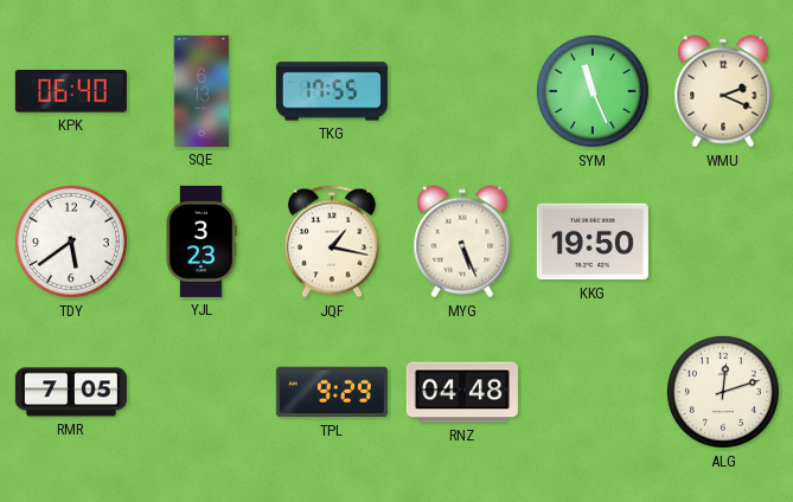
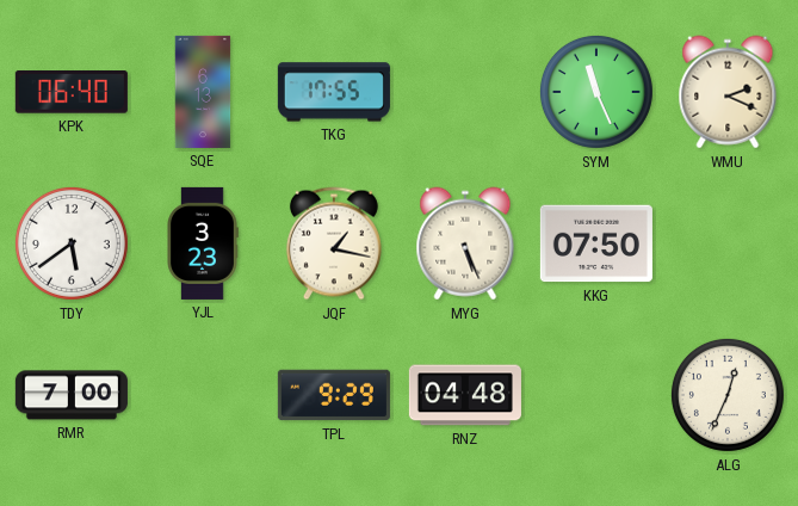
KKG: 19:50 -> 07:50
RMR: 7:05 -> 7:00
ALG: 12:12 -> 12:34
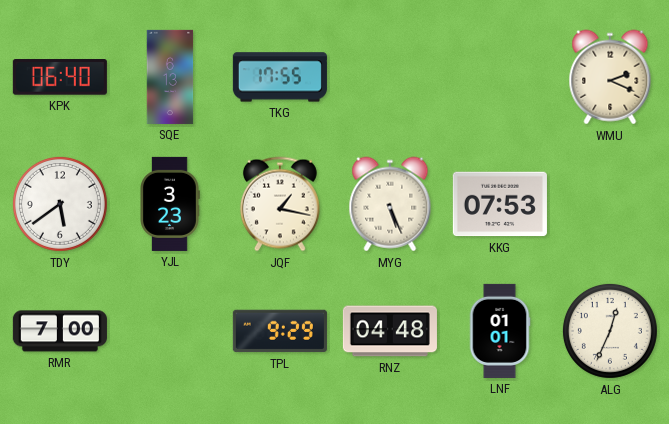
SYM: 11:26 -> none
KKG: 07:50 -> 07:53
LNF: none -> 01:01
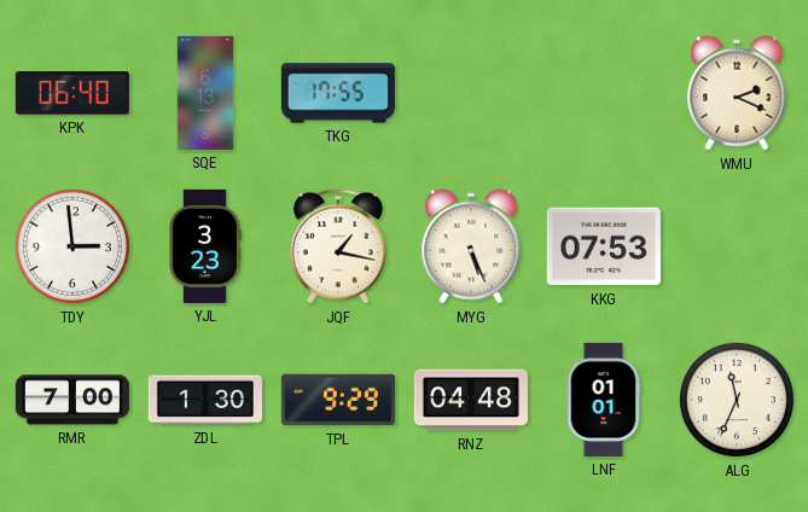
TDY: 5:39 -> 2:59
ZDL: none -> 1:30
ALG: 12:34 -> 11:34
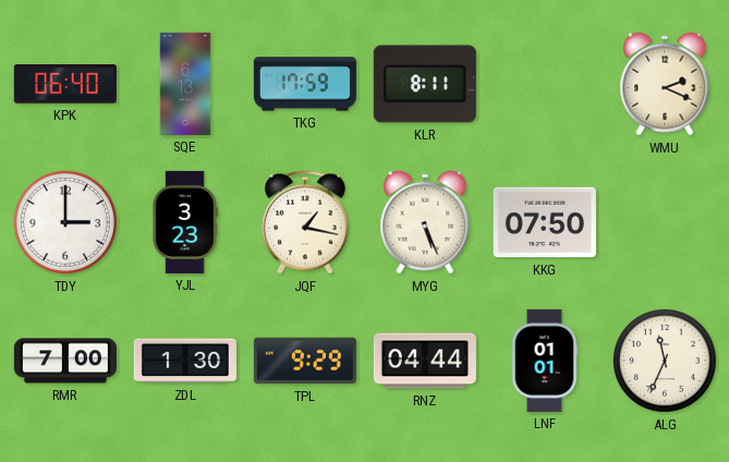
TKG: 17:55 -> 17:59
KLR: none -> 8:11
TDY: 2:59 -> 3:00
KKG: 07:53 -> 07:50
RNZ: 04:48 -> 04:44
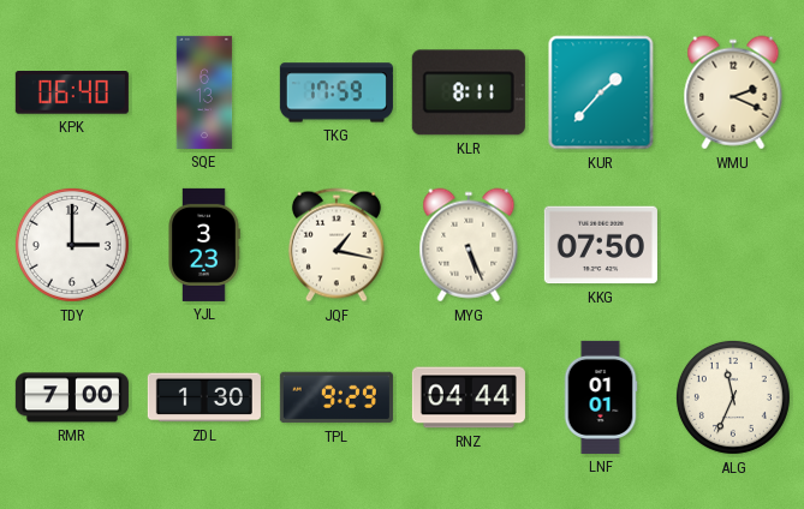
KUR: none -> 1:37
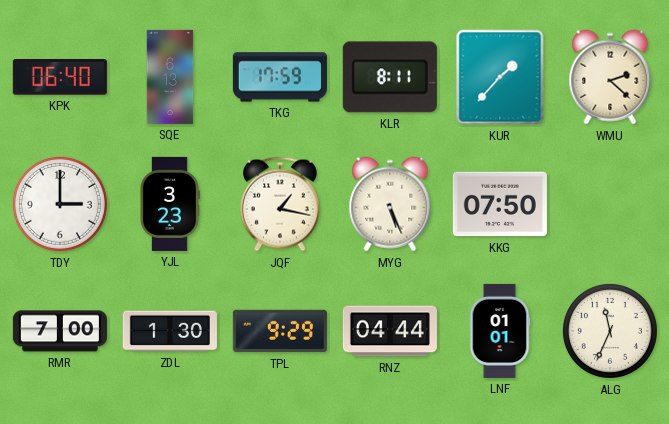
WMU: 2:19 -> 2:22
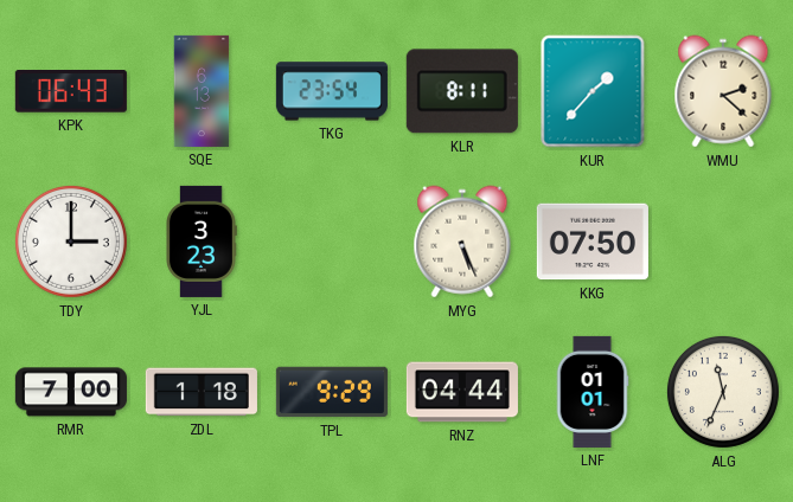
KPK: 06:40 -> 06:43
TKG: 17:59 -> 23:54
JQF: 1:17 -> none
ZDL: 1:30 -> 1:18
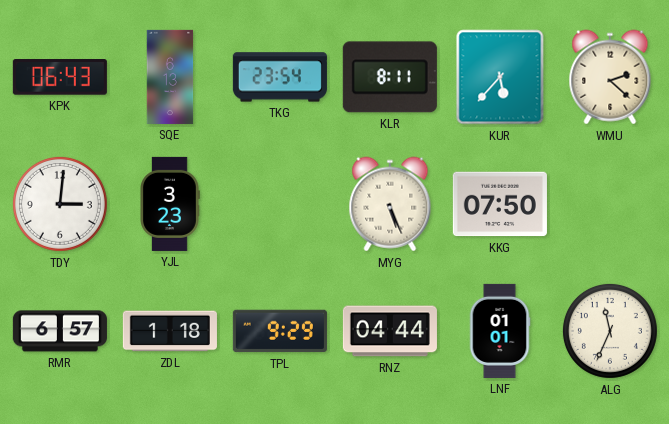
KUR: 1:37 -> 5:37
TDY: 3:00 -> 3:01
RMR: 7:00 -> 6:57
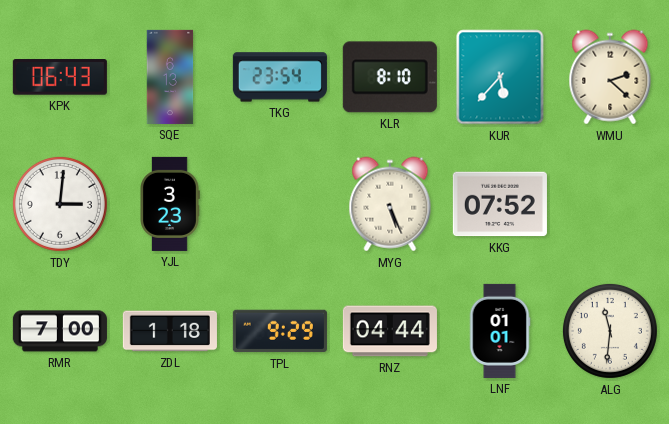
KLR: 8:11 -> 8:10
KKG: 07:50 -> 07:52
RMR: 6:57 -> 7:00
ALG: 11:34 -> 11:31
